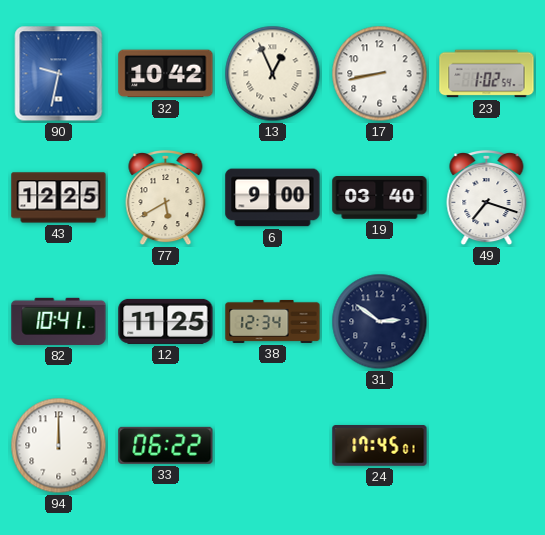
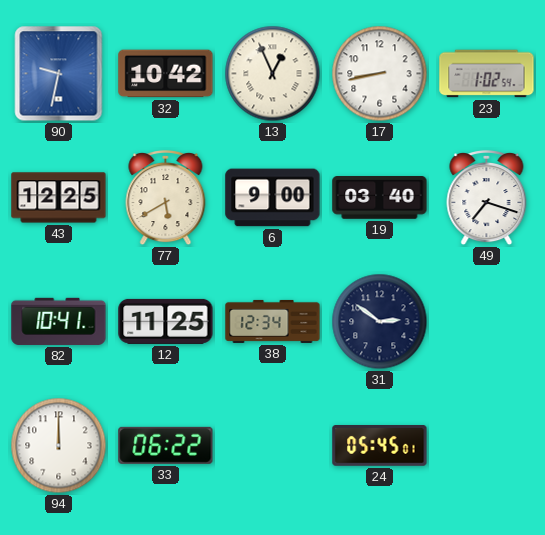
24: 17:45 -> 05:45
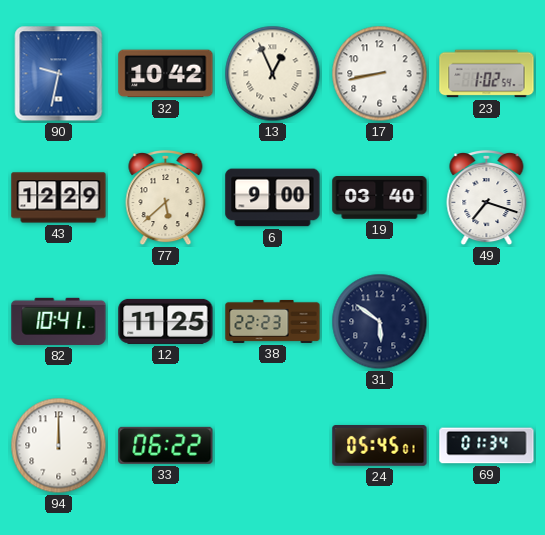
43: 12:25 -> 12:29
77: 5:40 -> 5:38
38: 12:34 -> 22:23
31: 2:51 -> 5:51
69: none -> 01:34
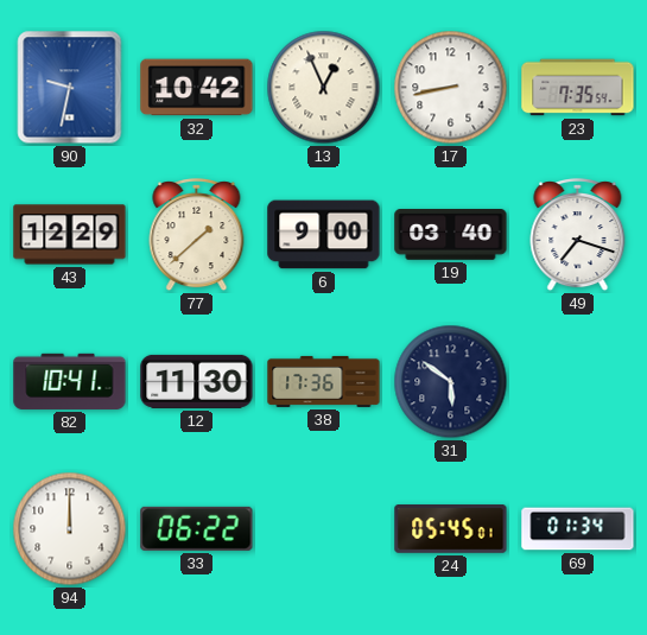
23: 1:02 -> 7:35
77: 5:38 -> 1:38
12: 11:25 -> 11:30
38: 22:23 -> 17:36
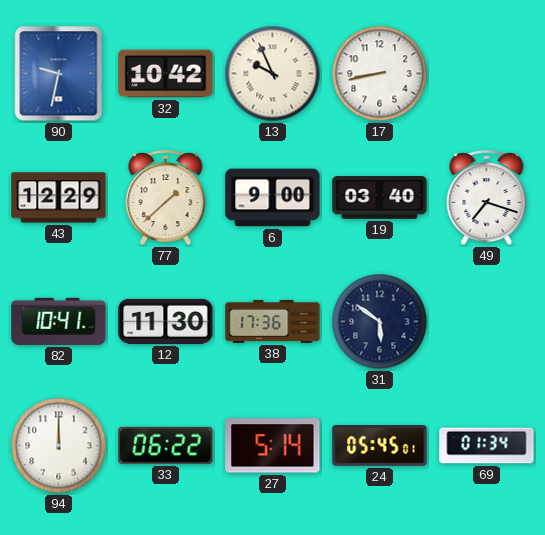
13: 12:56 -> 9:56
23: 7:35 -> none
27: none -> 5:14
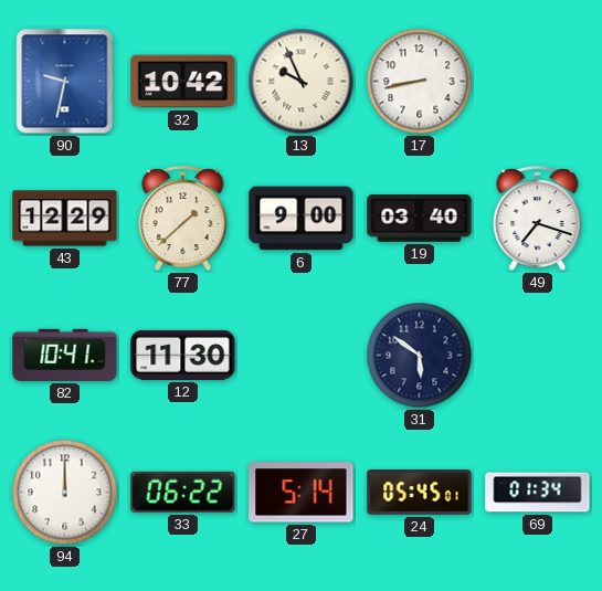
38: 17:36 -> none
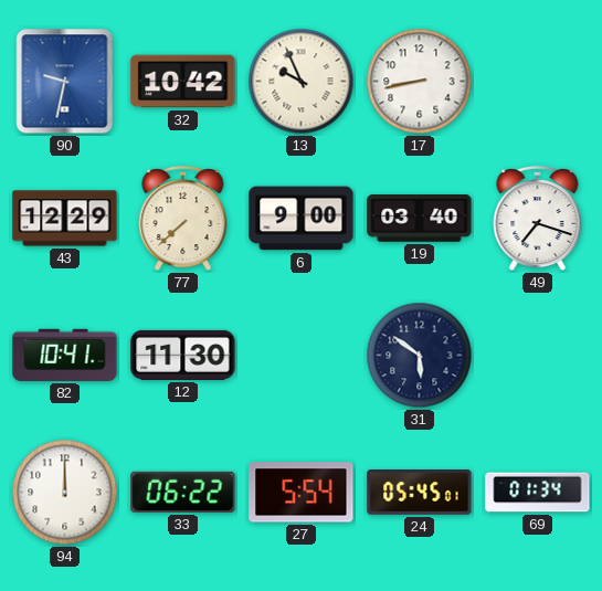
77: 1:38 -> 7:38
27: 5:14 -> 5:54
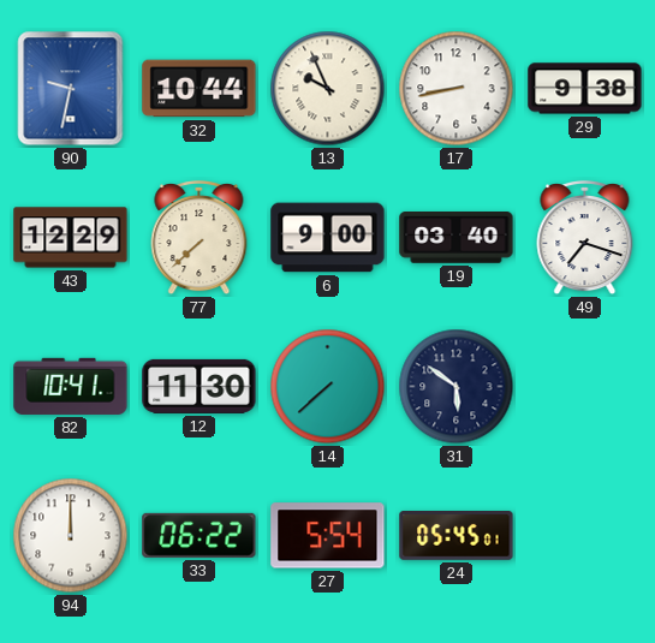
32: 10:42 -> 10:44
29: none -> 9:38
14: none -> 7:38
69: 01:34 -> none
